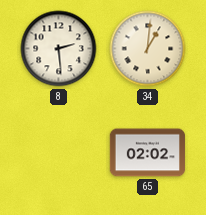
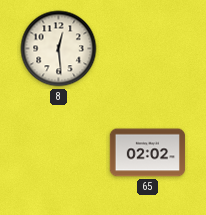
8: 2:29 -> 12:29
34: 1:01 -> none
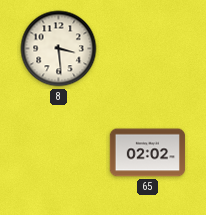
8: 12:29 -> 3:29
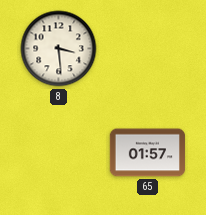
65: 02:02 -> 01:57
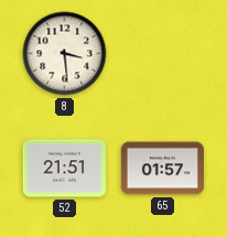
52: none -> 21:51
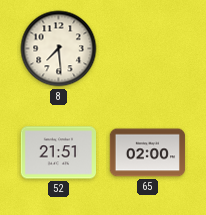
8: 3:29 -> 7:29
65: 01:57 -> 02:00
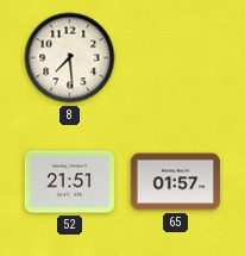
65: 02:00 -> 01:57
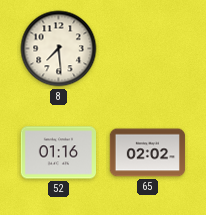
52: 21:51 -> 01:16
65: 01:57 -> 02:02
